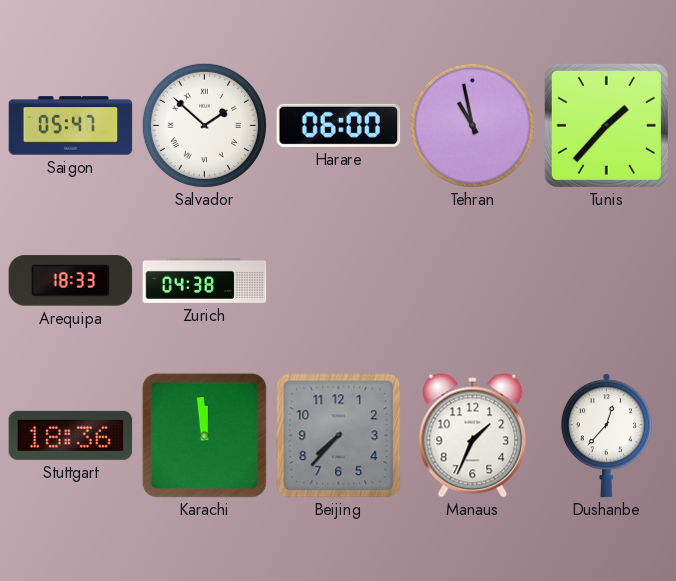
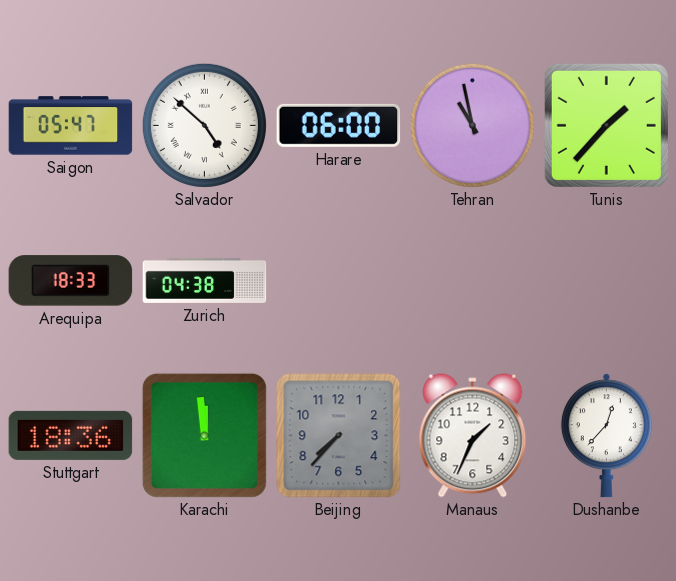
Salvador: 1:52 -> 4:52
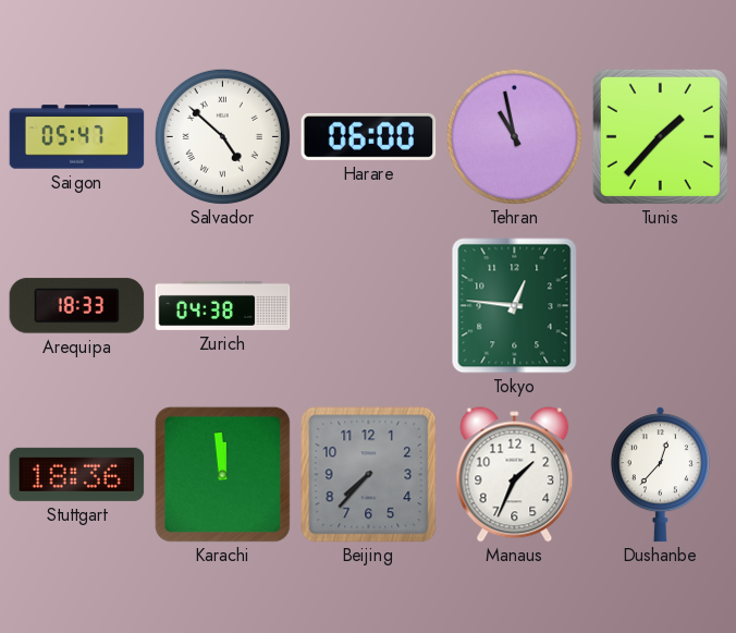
Tokyo: none -> 12:46
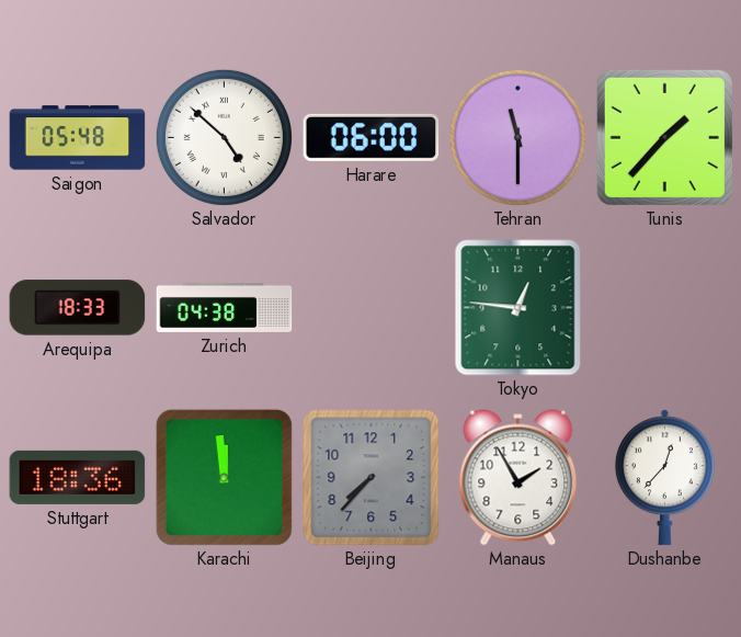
Saigon: 05:47 -> 05:48
Tehran: 10:58 -> 11:30
Manaus: 1:34 -> 1:55
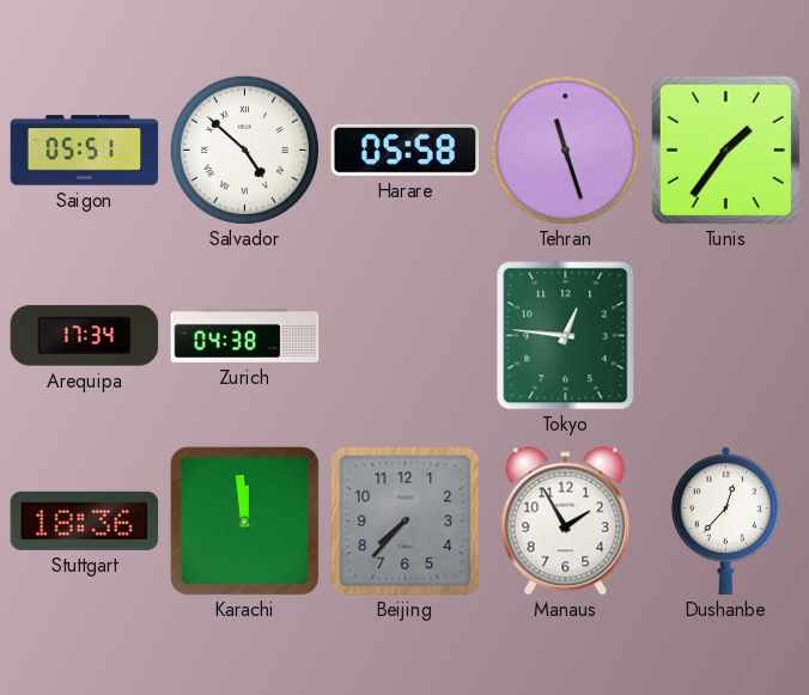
Saigon: 05:48 -> 05:51
Harare: 06:00 -> 05:58
Tehran: 11:30 -> 11:27
Tunis: 1:37 -> 1:36
Arequipa: 18:33 -> 17:34
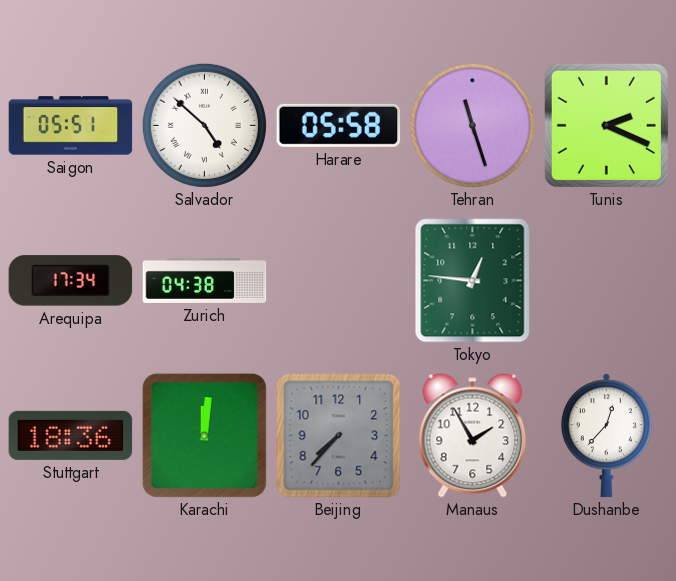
Tunis: 1:36 -> 2:19
Karachi: 11:59 -> 12:01
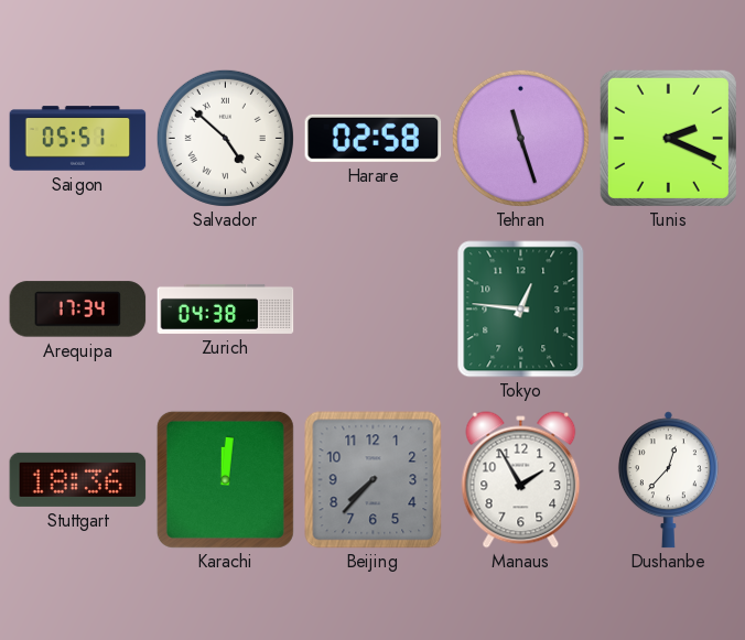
Harare: 05:58 -> 02:58
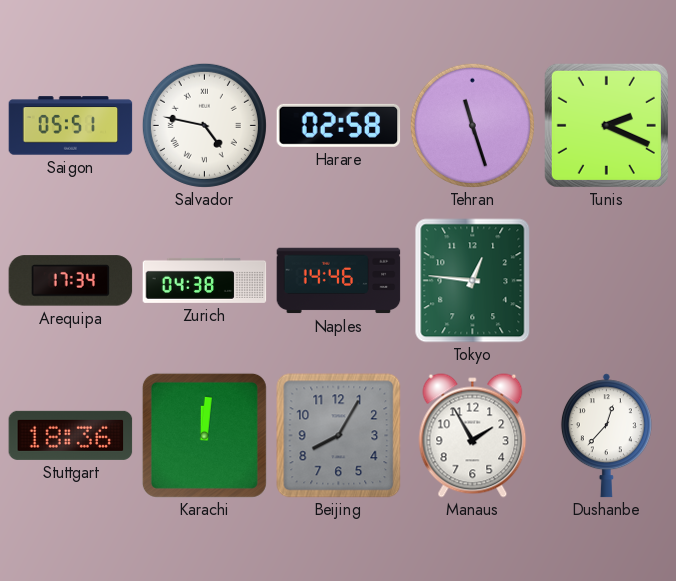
Salvador: 4:52 -> 4:47
Naples: none -> 14:46
Beijing: 7:37 -> 8:05
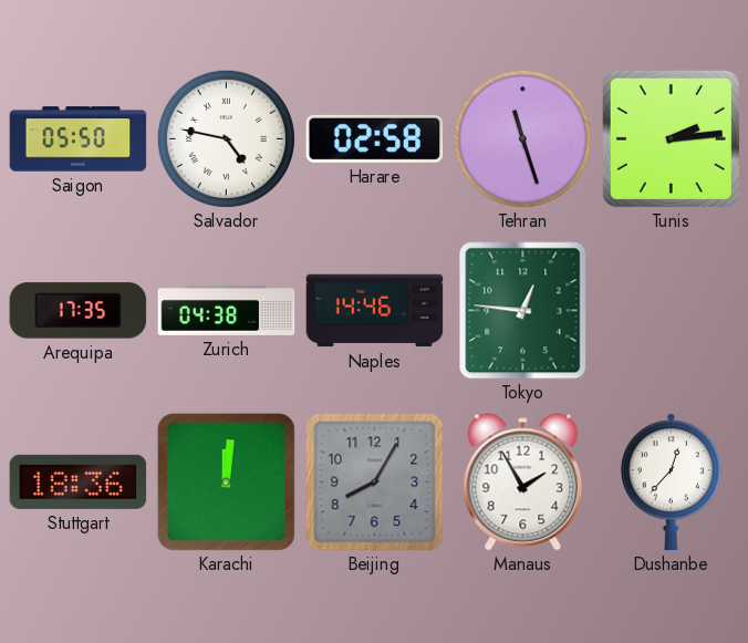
Saigon: 05:51 -> 05:50
Tunis: 2:19 -> 2:14
Arequipa: 17:34 -> 17:35
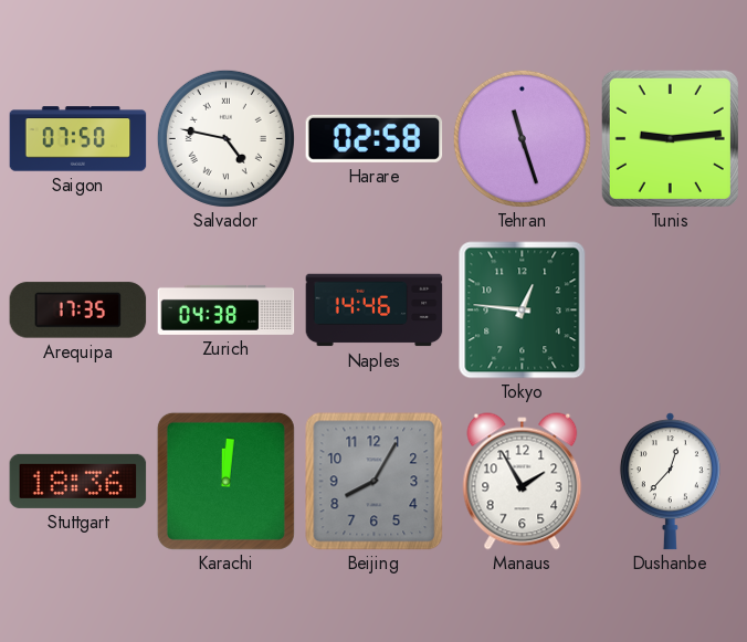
Saigon: 05:50 -> 07:50
Tunis: 2:14 -> 9:14
